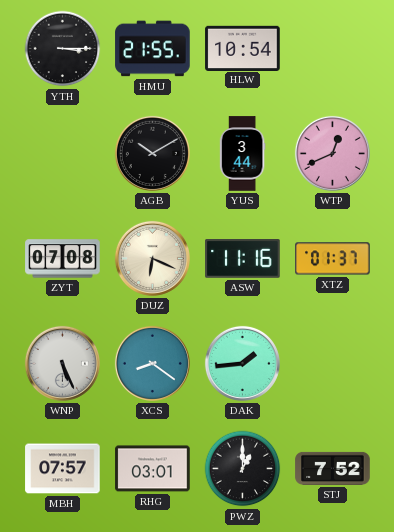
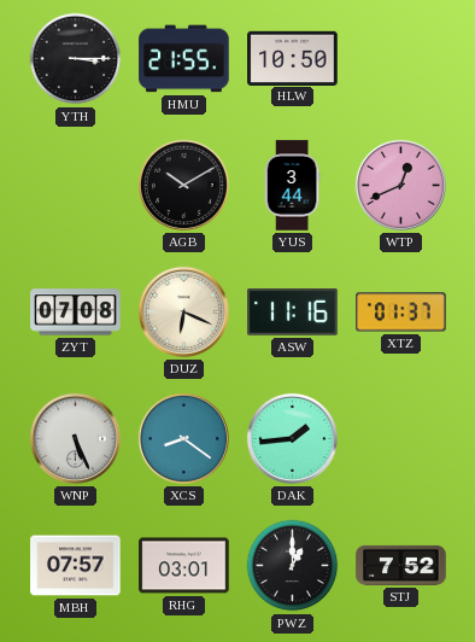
HLW: 10:54 -> 10:50
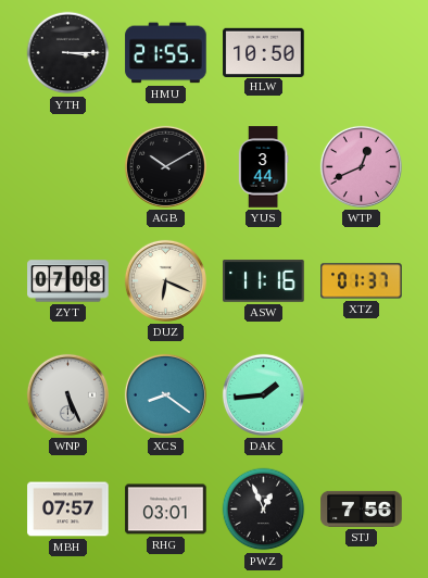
PWZ: 1:00 -> 12:56
STJ: 7:52 -> 7:56
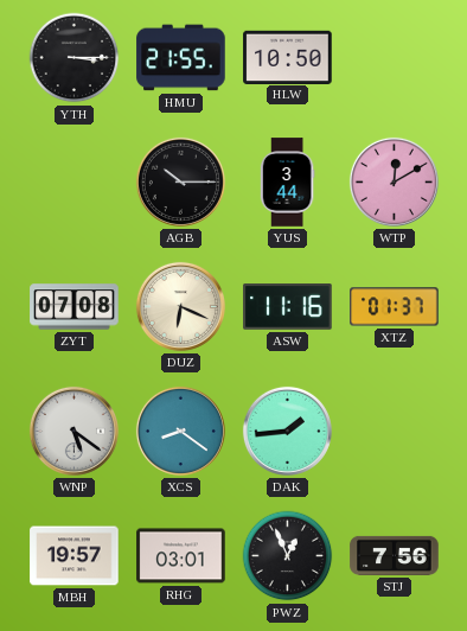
AGB: 10:10 -> 10:15
WTP: 12:41 -> 12:10
WNP: 5:26 -> 5:21
MBH: 07:57 -> 19:57
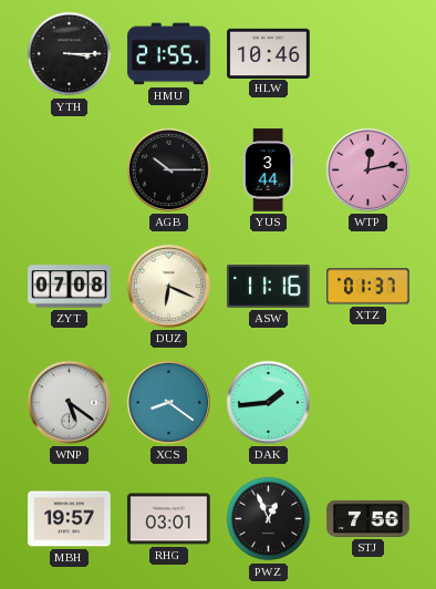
HLW: 10:50 -> 10:46
WTP: 12:10 -> 12:13
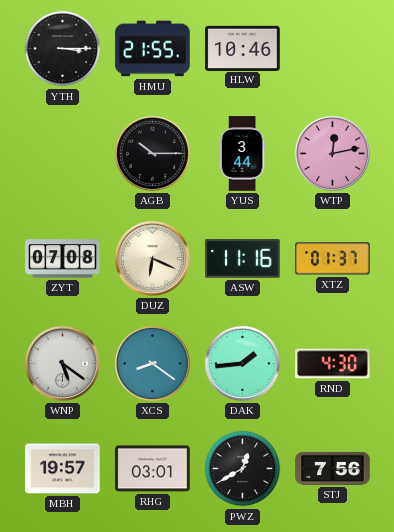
RND: none -> 4:30
PWZ: 12:56 -> 12:40
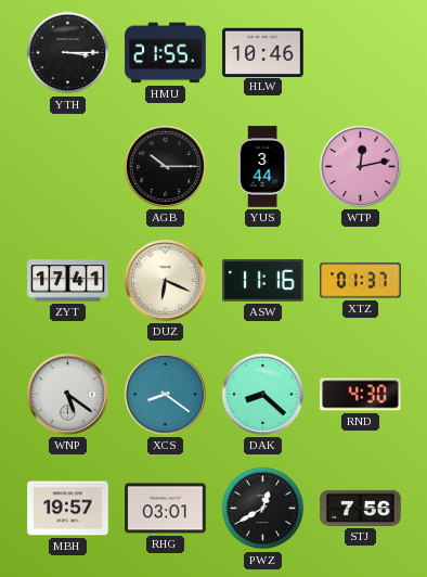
ZYT: 07:08 -> 17:41
DAK: 1:44 -> 8:22
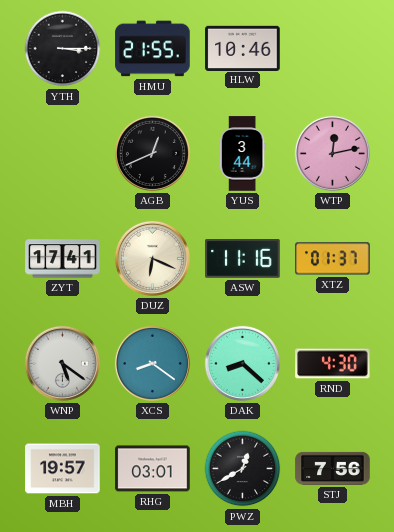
AGB: 10:15 -> 12:41
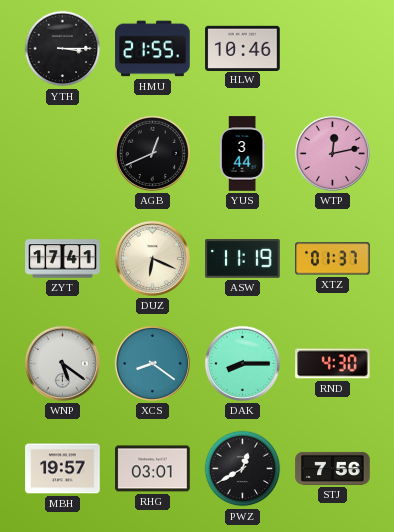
ASW: 11:16 -> 11:19
DAK: 8:22 -> 8:15
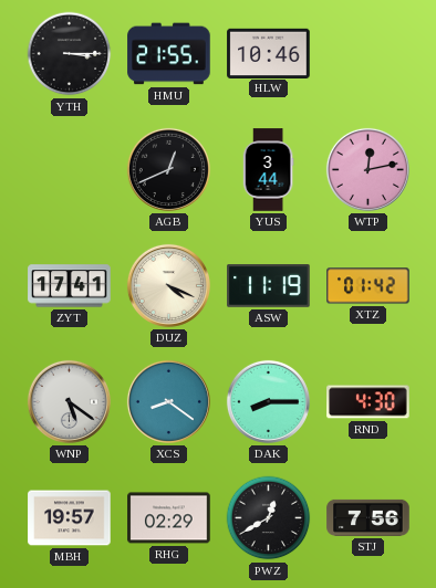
DUZ: 6:19 -> 4:19
XTZ: 01:37 -> 01:42
RHG: 03:01 -> 02:29
